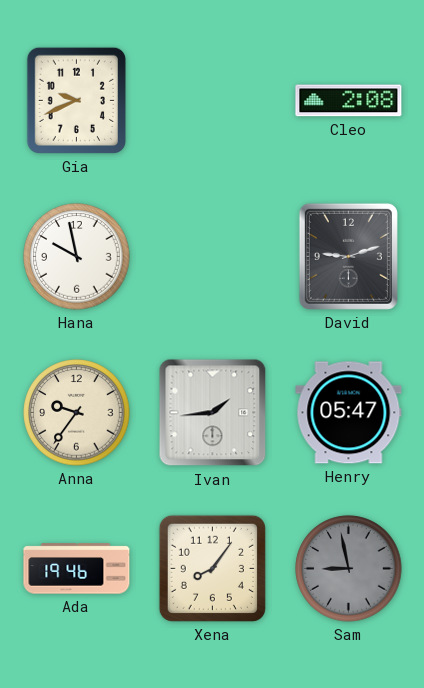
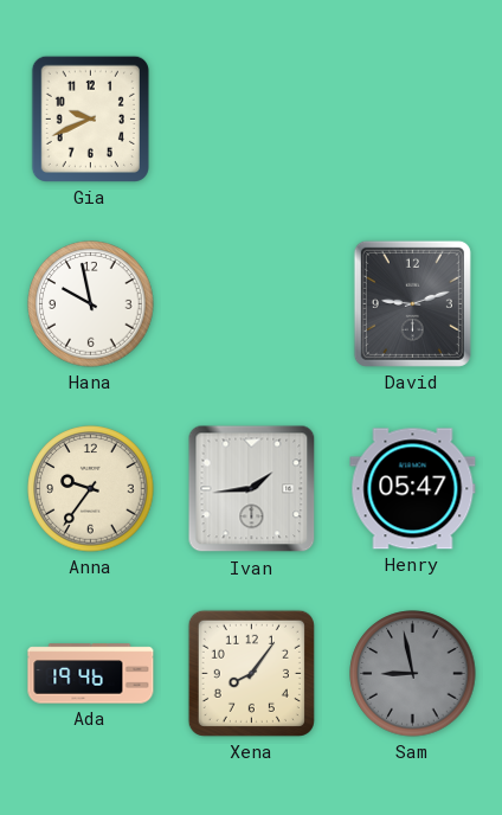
Cleo: 2:08 -> none
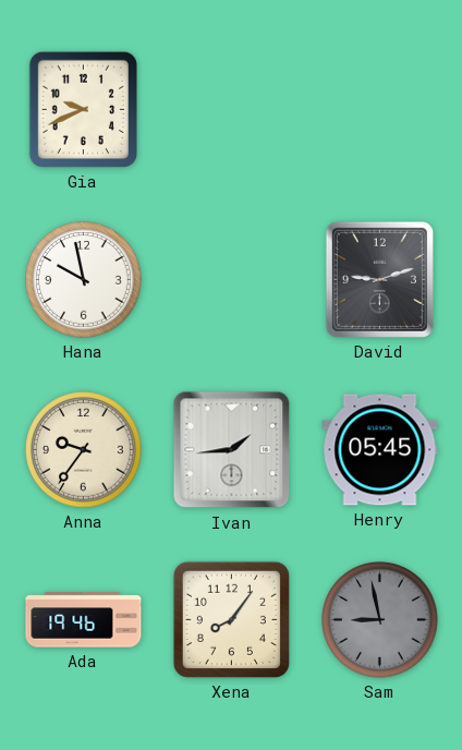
Henry: 05:47 -> 05:45
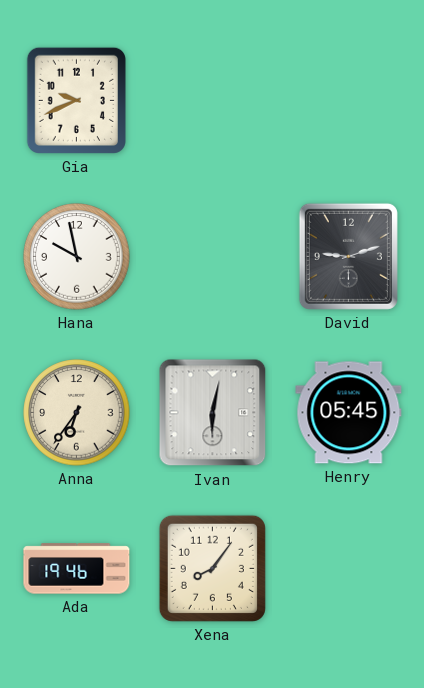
Anna: 9:36 -> 6:36
Ivan: 1:44 -> 6:02
Sam: 8:58 -> none
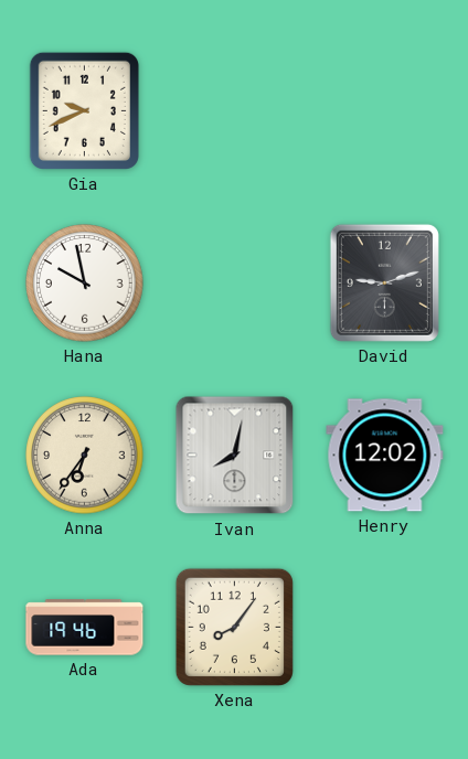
Ivan: 6:02 -> 8:02
Henry: 05:45 -> 12:02
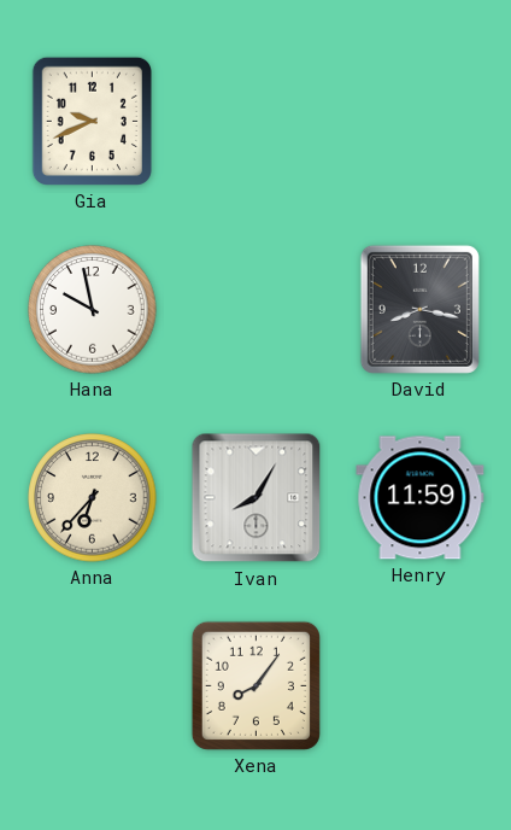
David: 9:12 -> 8:17
Anna: 6:36 -> 6:37
Ivan: 8:02 -> 8:05
Henry: 12:02 -> 11:59
Ada: 19:46 -> none
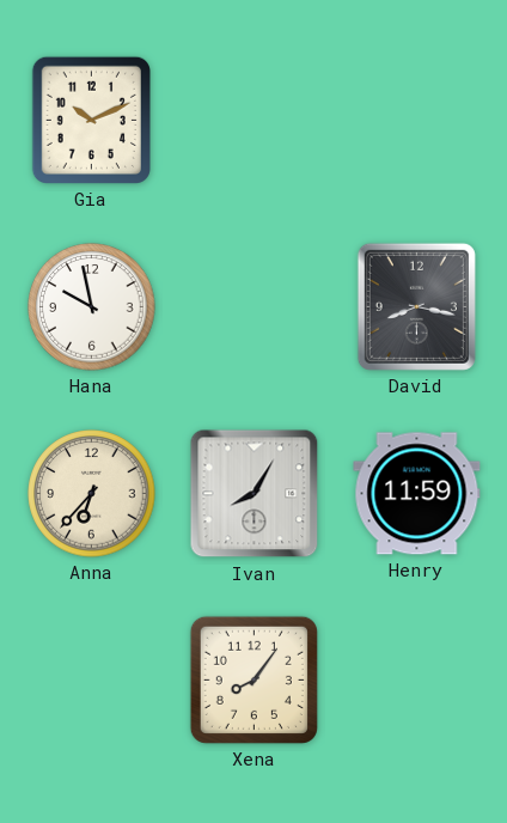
Gia: 9:41 -> 10:11
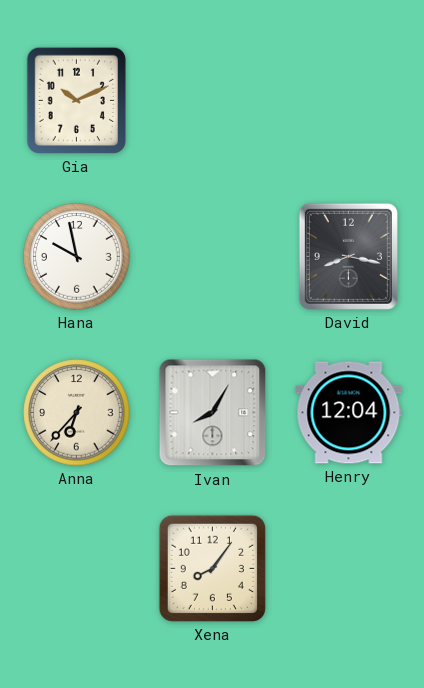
Henry: 11:59 -> 12:04
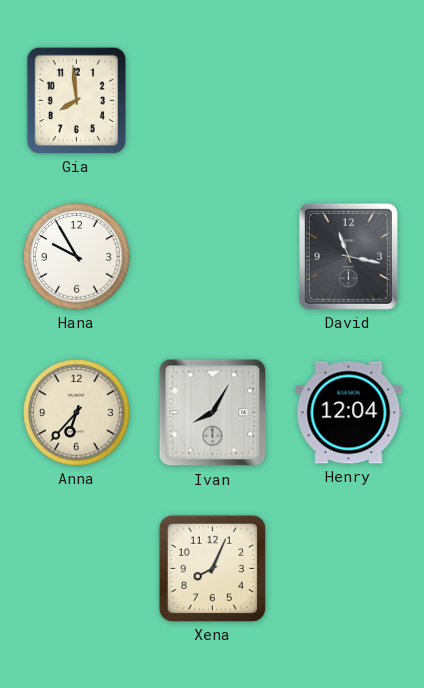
Gia: 10:11 -> 7:59
Hana: 9:58 -> 9:55
David: 8:17 -> 11:17
Xena: 8:06 -> 8:04
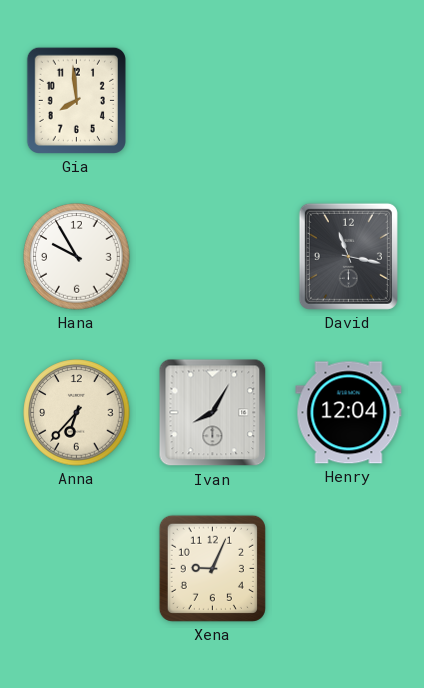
Xena: 8:04 -> 9:04
